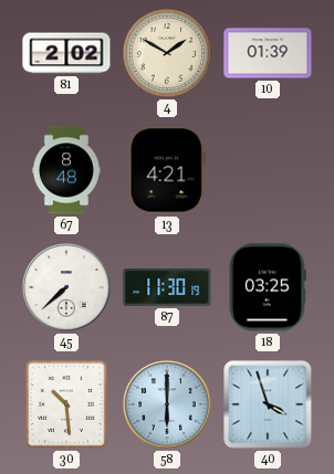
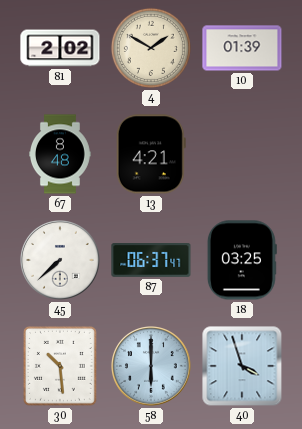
87: 11:30 -> 06:37
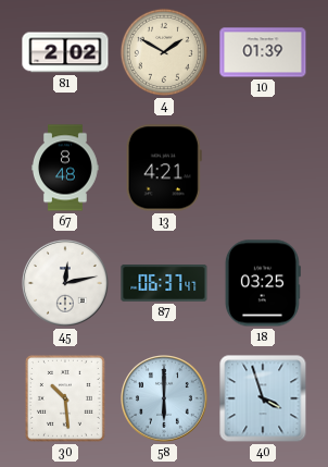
45: 7:38 -> 12:13
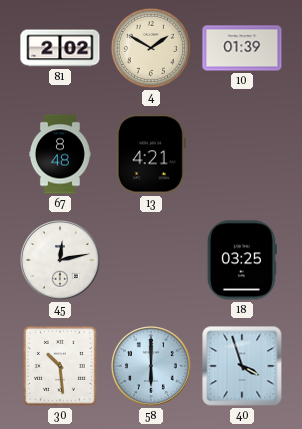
87: 06:37 -> none
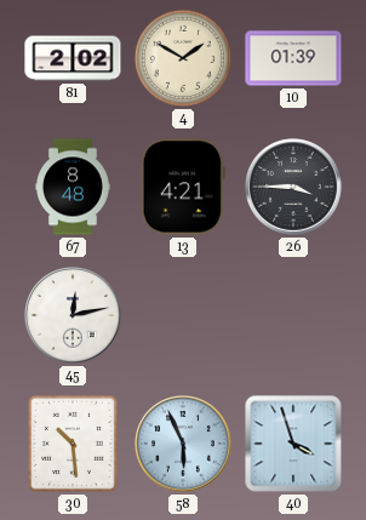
26: none -> 3:45
18: 03:25 -> none
58: 6:00 -> 5:56
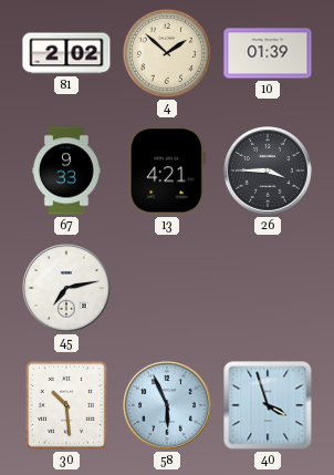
4: 1:50 -> 1:52
67: 8:48 -> 9:33
45: 12:13 -> 7:13
